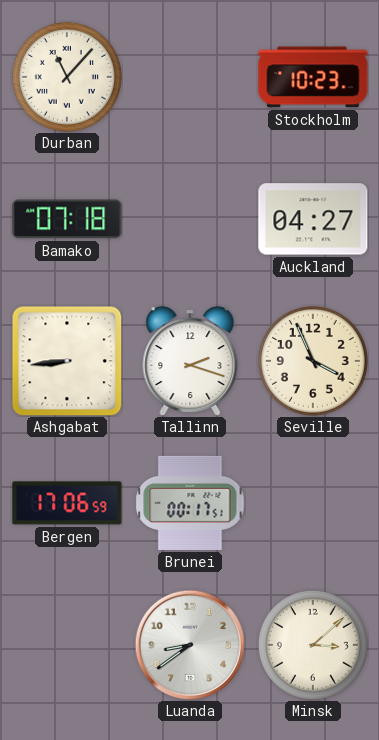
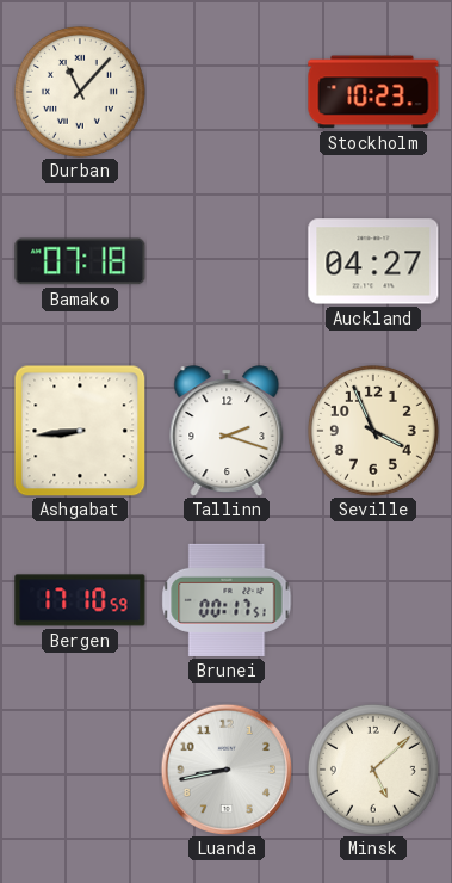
Bergen: 17:06 -> 17:10
Luanda: 8:39 -> 8:43
Minsk: 3:08 -> 5:08
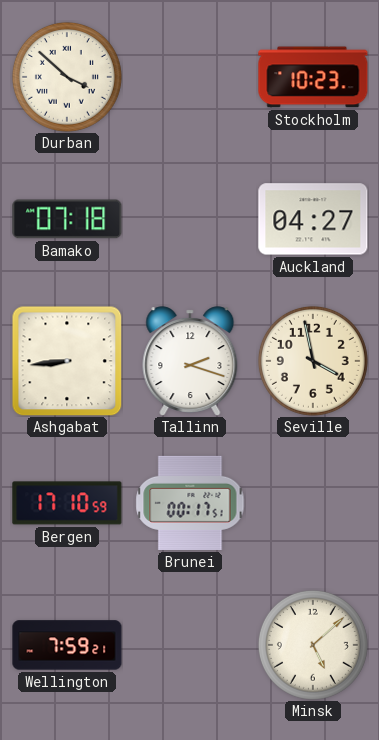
Durban: 11:07 -> 3:52
Seville: 3:56 -> 3:58
Wellington: none -> 7:59
Luanda: 8:43 -> none
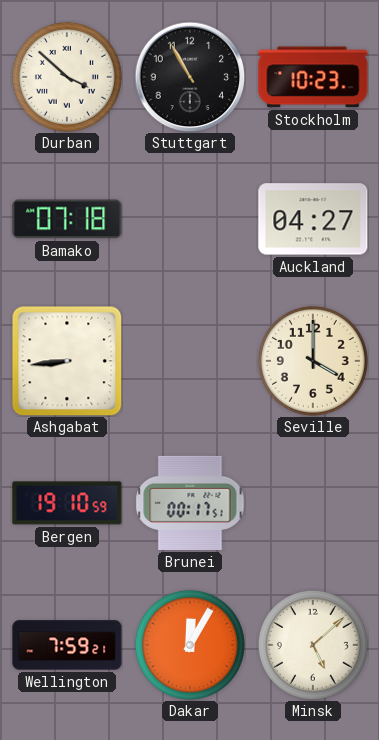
Stuttgart: none -> 10:55
Tallinn: 2:18 -> none
Seville: 3:58 -> 4:00
Bergen: 17:10 -> 19:10
Dakar: none -> 12:05
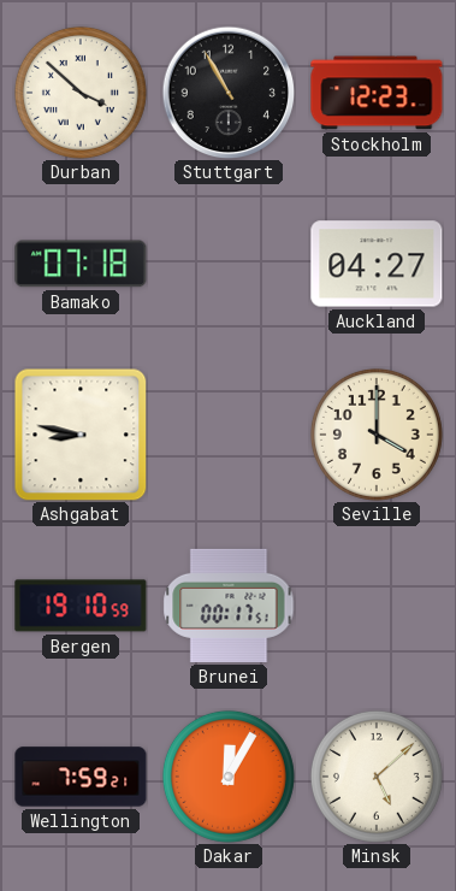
Stockholm: 10:23 -> 12:23
Ashgabat: 8:44 -> 8:47
